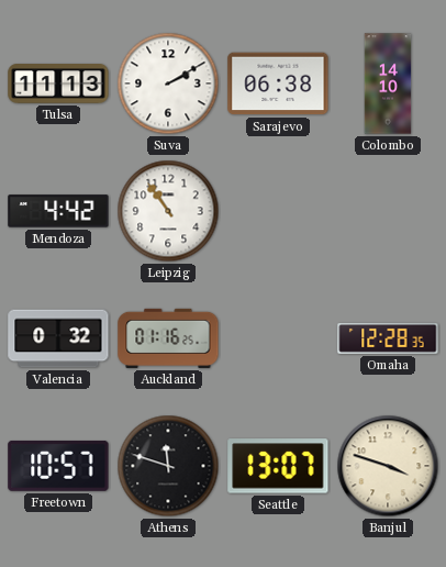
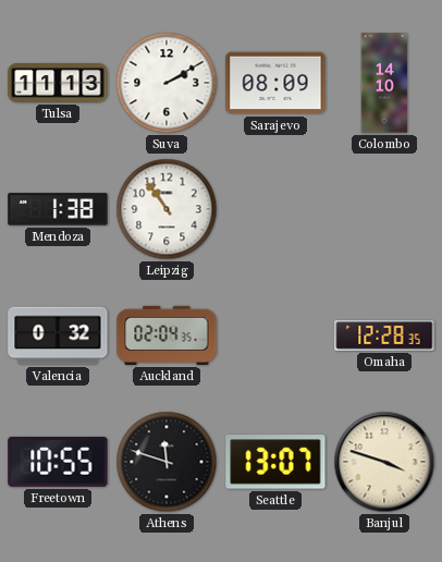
Sarajevo: 06:38 -> 08:09
Mendoza: 4:42 -> 1:38
Auckland: 01:16 -> 02:04
Freetown: 10:57 -> 10:55
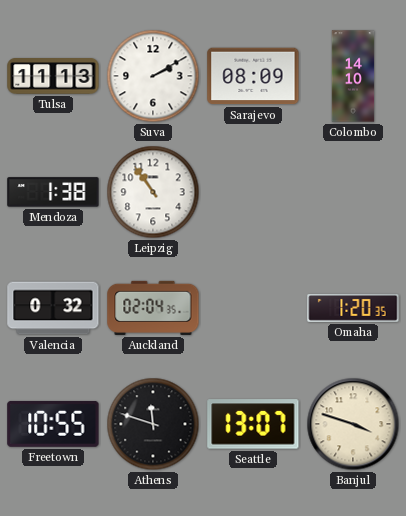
Omaha: 12:28 -> 1:20
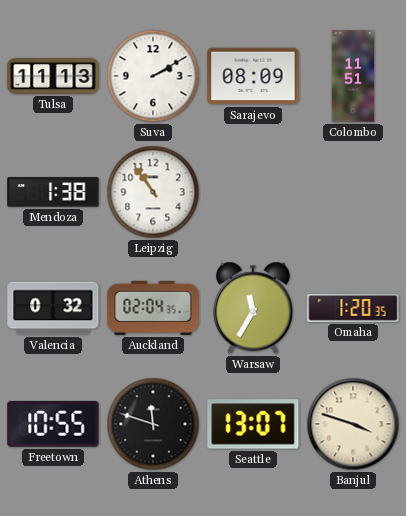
Colombo: 14:10 -> 11:51
Warsaw: none -> 11:35
